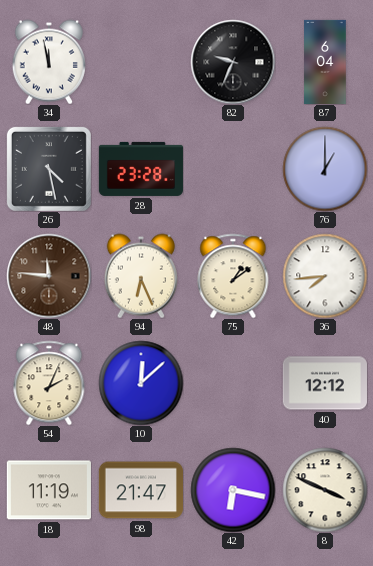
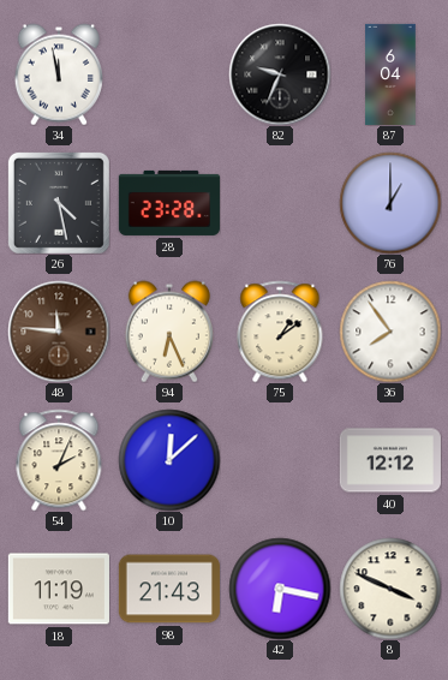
36: 7:44 -> 7:54
98: 21:47 -> 21:43
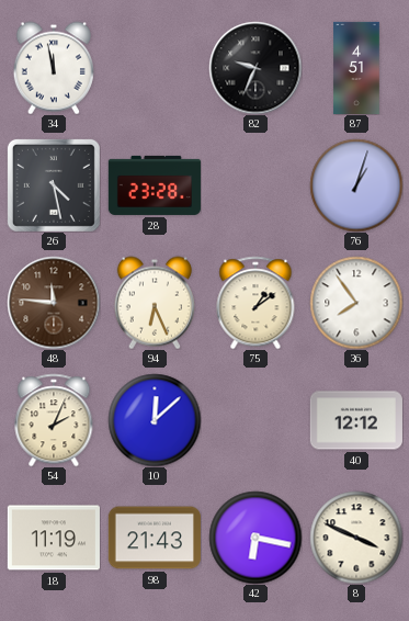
87: 6:04 -> 4:51
76: 1:00 -> 1:03
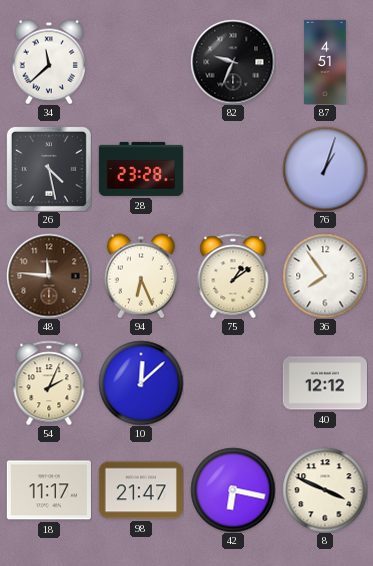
34: 11:58 -> 11:38
18: 11:19 -> 11:17
98: 21:43 -> 21:47
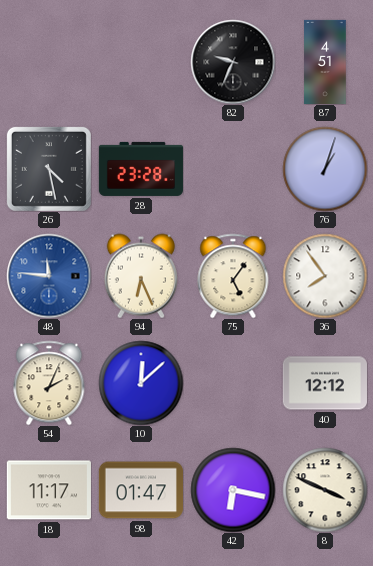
34: 11:38 -> none
48 dial: brown -> blue
75: 1:09 -> 5:06
98: 21:47 -> 01:47
